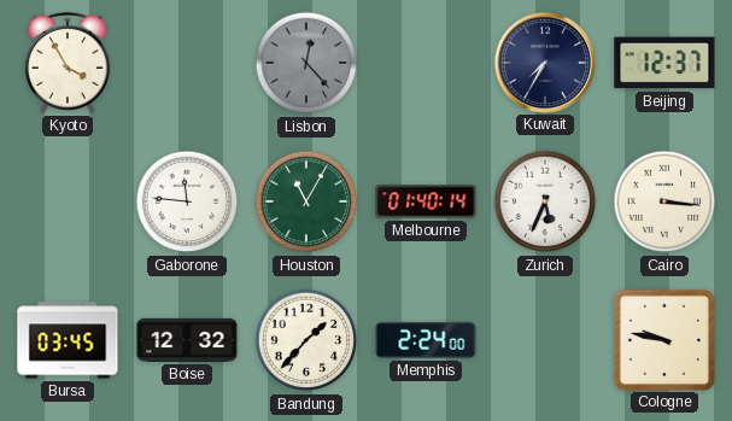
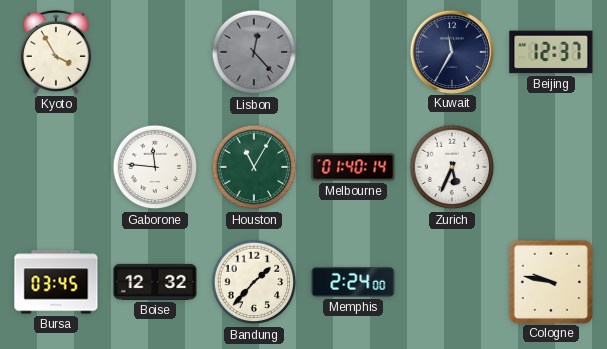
Kuwait: 7:35 -> 11:35
Cairo: 3:16 -> none
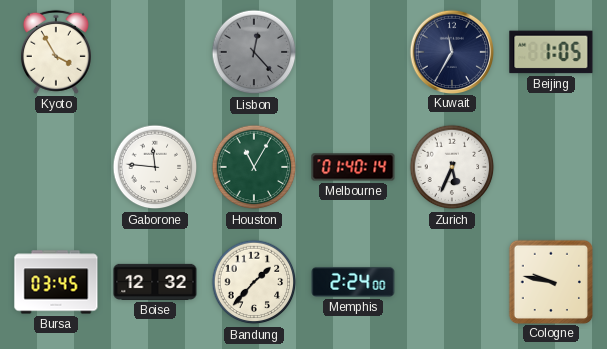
Beijing: 12:37 -> 1:05
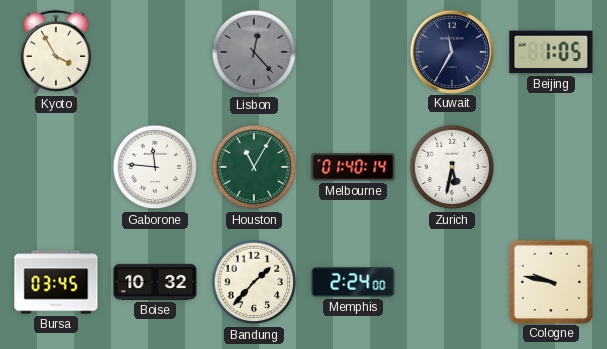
Zurich: 5:34 -> 5:32
Boise: 12:32 -> 10:32
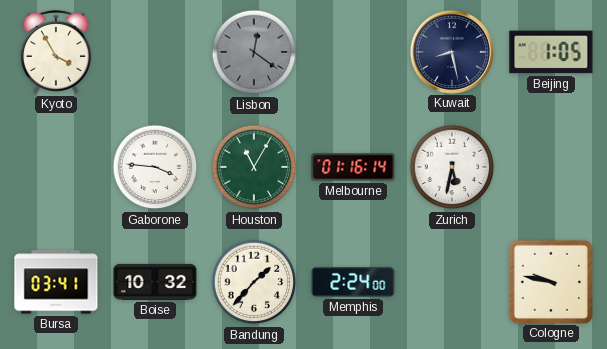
Lisbon: 12:23 -> 12:21
Kuwait: 11:35 -> 8:28
Gaborone: 11:46 -> 3:46
Melbourne: 01:40 -> 01:16
Bursa: 03:45 -> 03:41
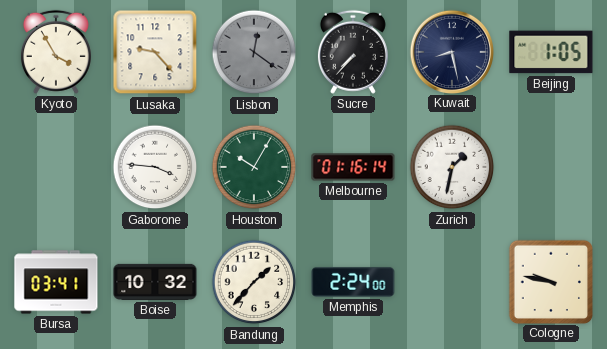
Lusaka: none -> 9:23
Sucre: none -> 7:37
Houston: 11:05 -> 10:05
Zurich: 5:32 -> 1:32
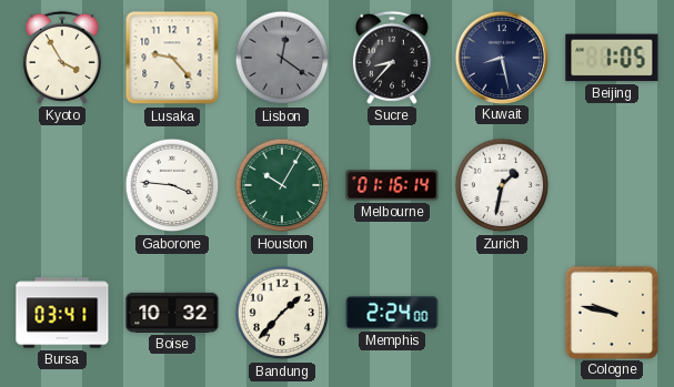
Sucre: 7:37 -> 8:37
